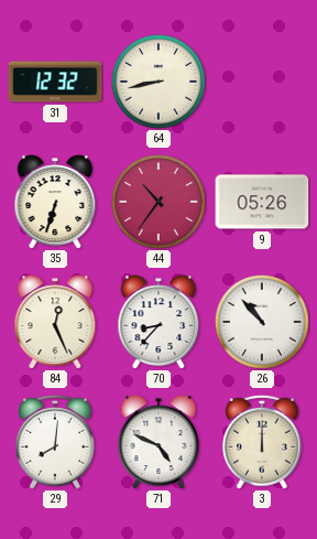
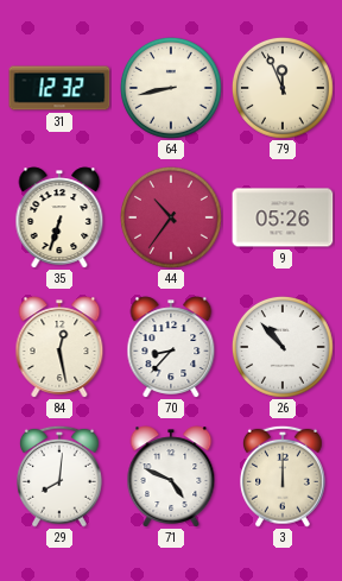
79: none -> 11:56
84: 12:26 -> 12:28
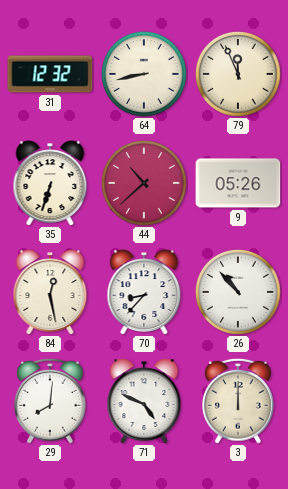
44: 10:36 -> 10:38
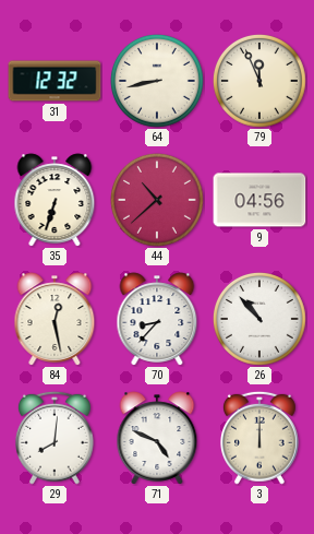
9: 05:26 -> 04:56
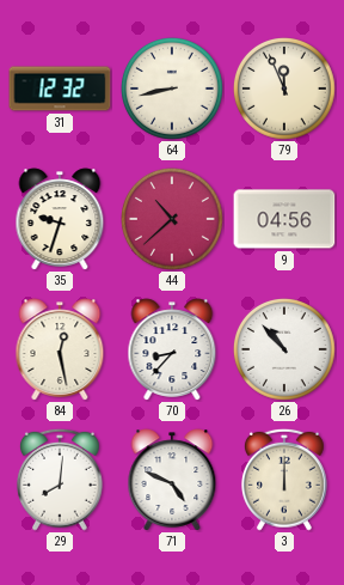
35: 6:33 -> 9:33
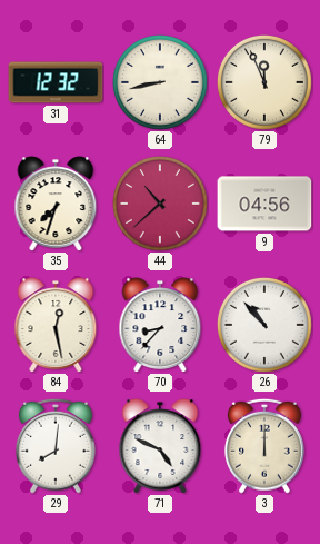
35: 9:33 -> 7:33
